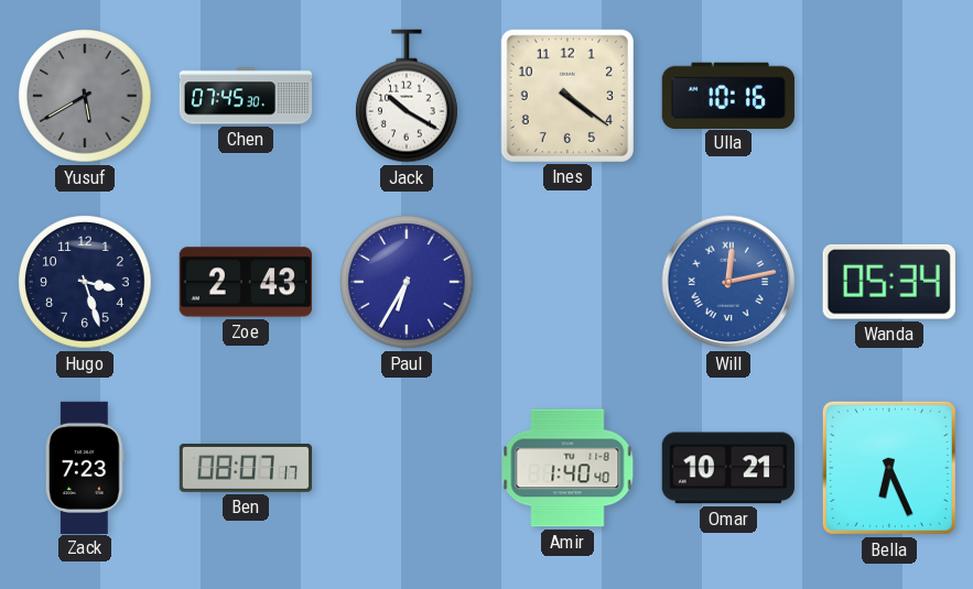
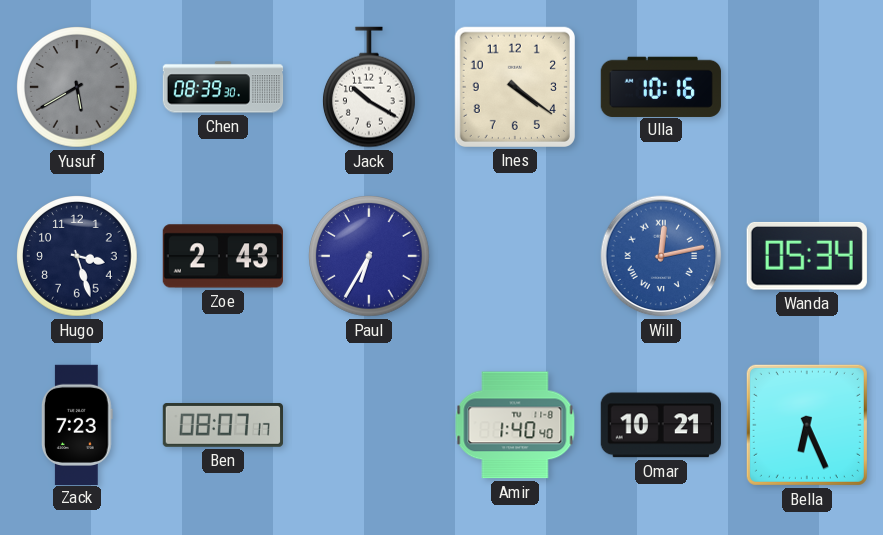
Chen: 07:45 -> 08:39
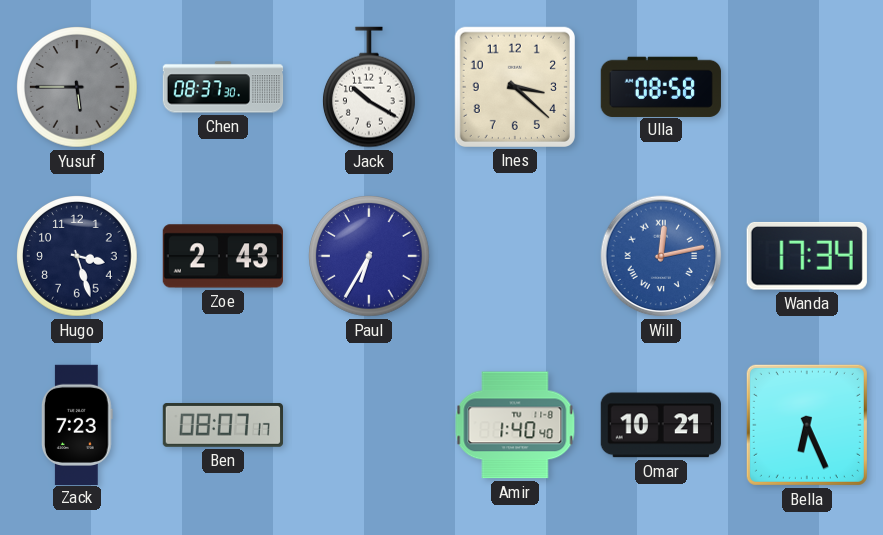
Yusuf: 5:40 -> 5:45
Chen: 08:39 -> 08:37
Ines: 4:21 -> 3:22
Ulla: 10:16 -> 08:58
Wanda: 05:34 -> 17:34
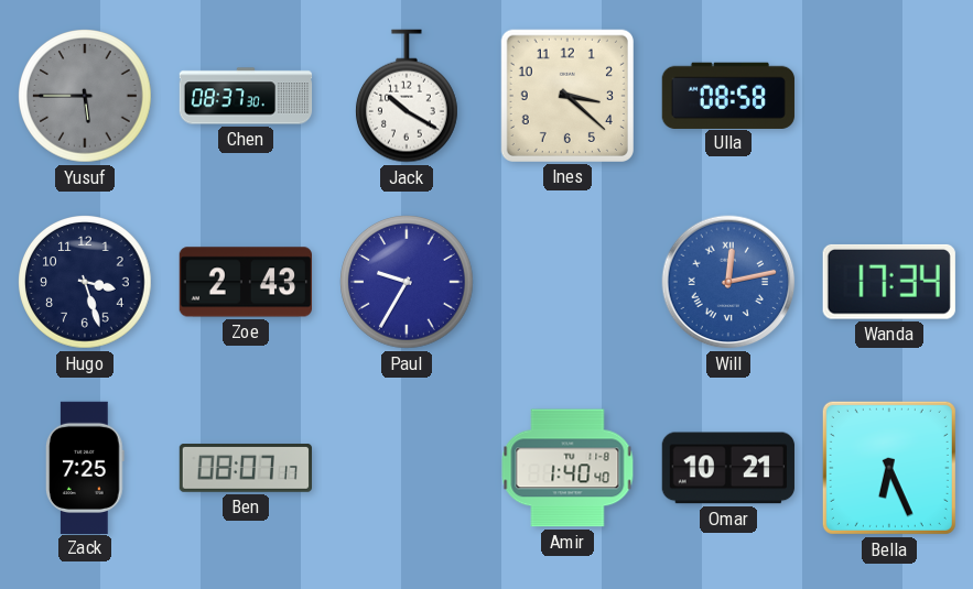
Paul: 6:35 -> 9:35
Zack: 7:23 -> 7:25
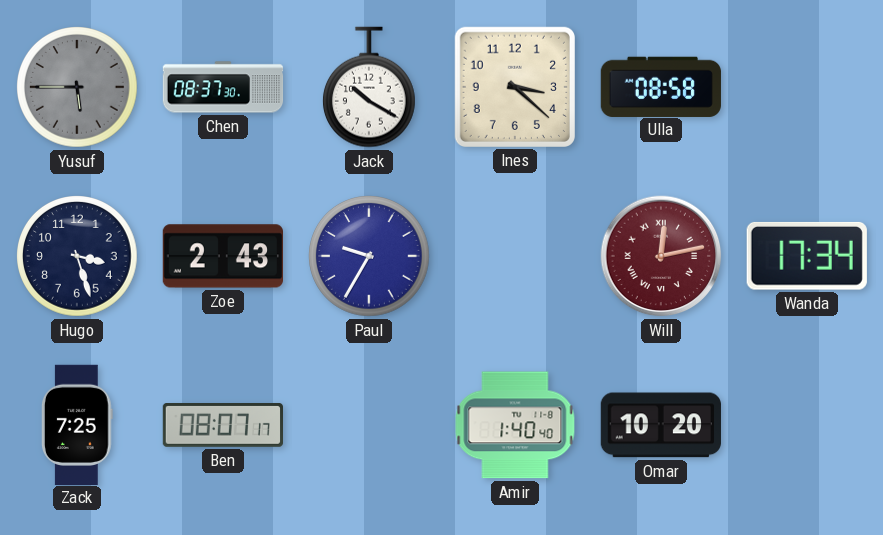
Will dial: blue -> burgundy
Omar: 10:21 -> 10:20
Bella: 6:26 -> none
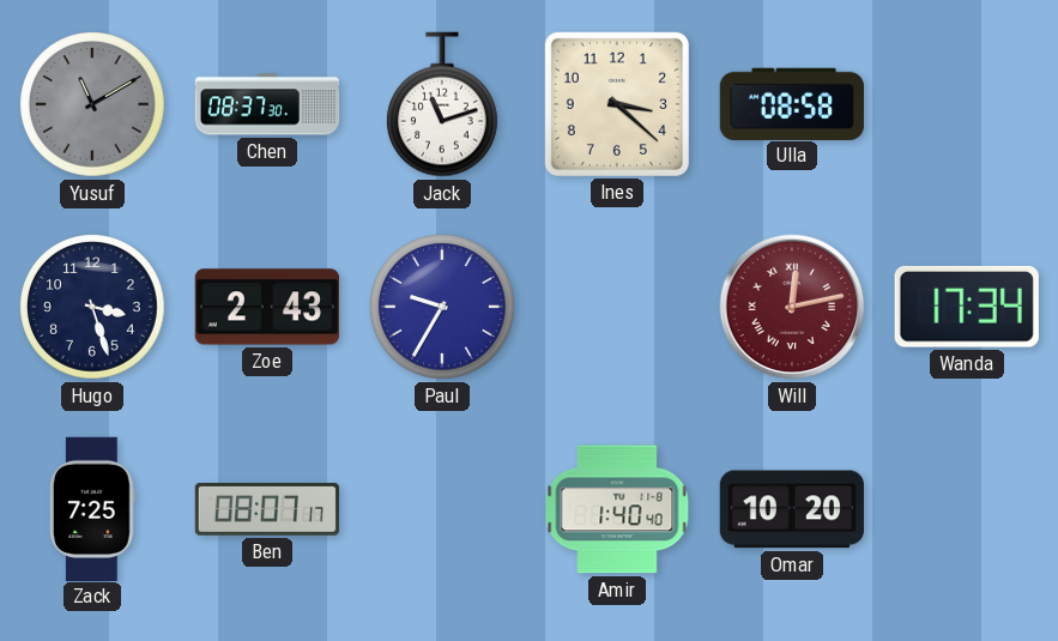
Yusuf: 5:45 -> 11:10
Jack: 10:20 -> 11:12
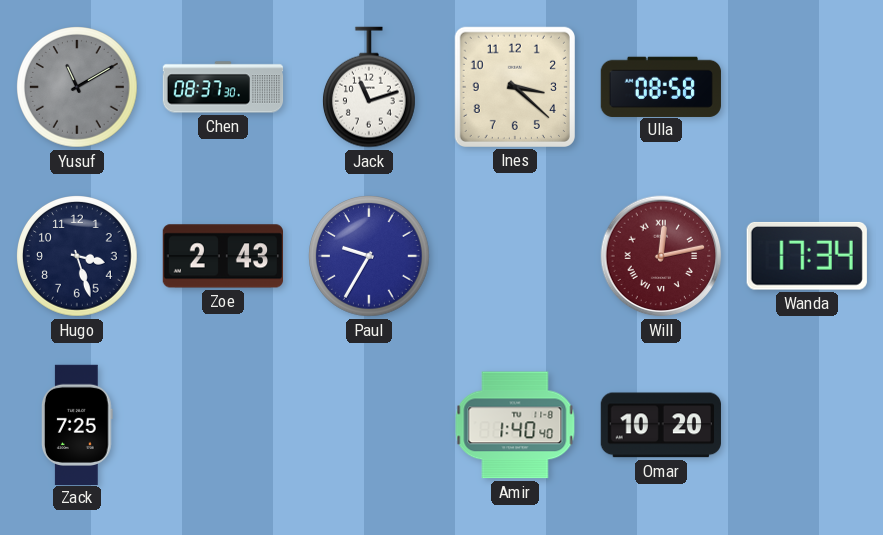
Ben: 08:07 -> none
